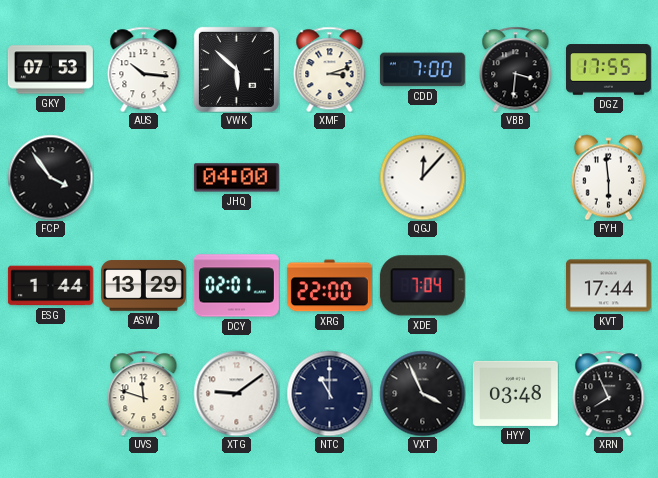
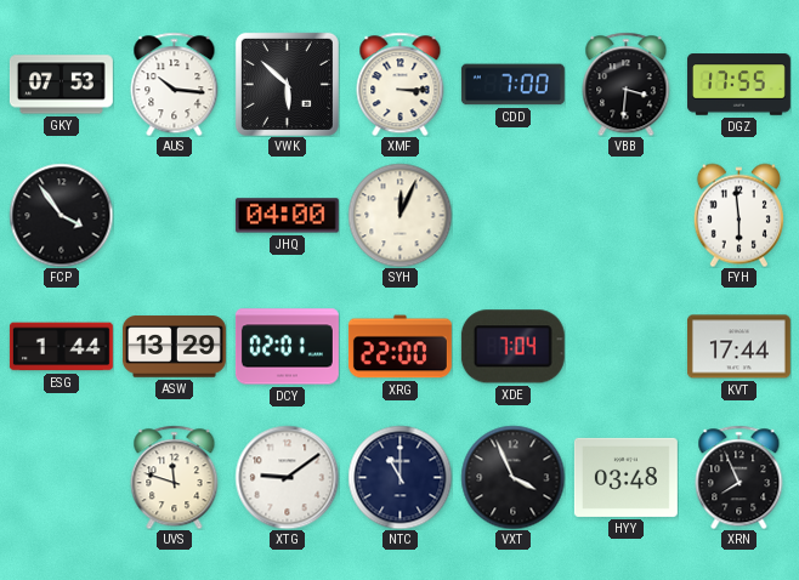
XMF: 3:12 -> 3:15
SYH: none -> 12:04
QGJ: 12:07 -> none
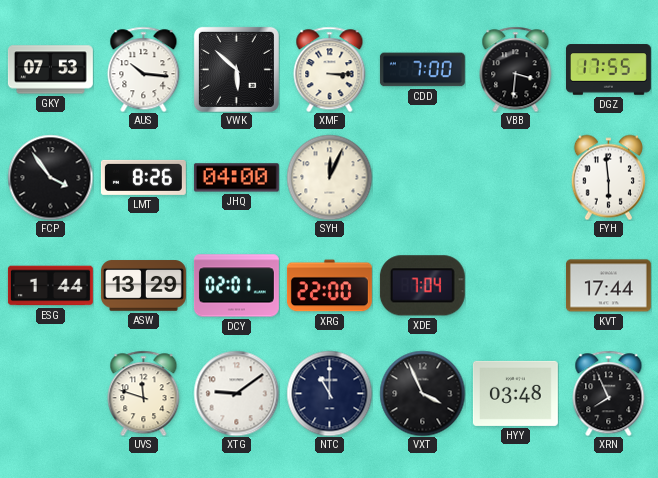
LMT: none -> 8:26
